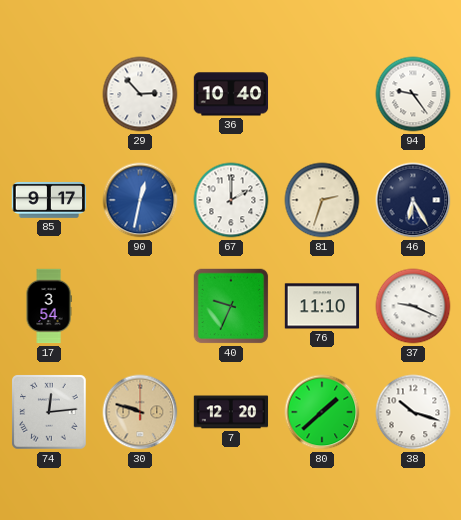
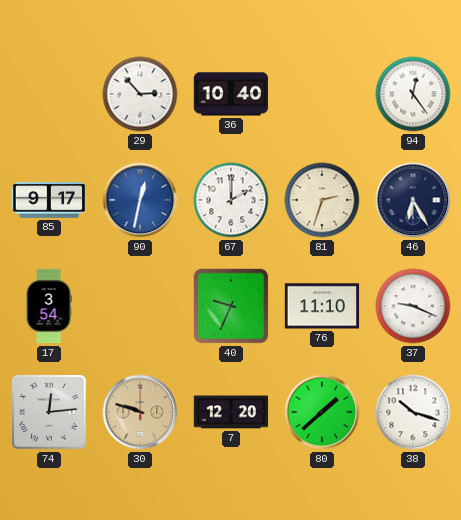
94: 9:24 -> 12:24
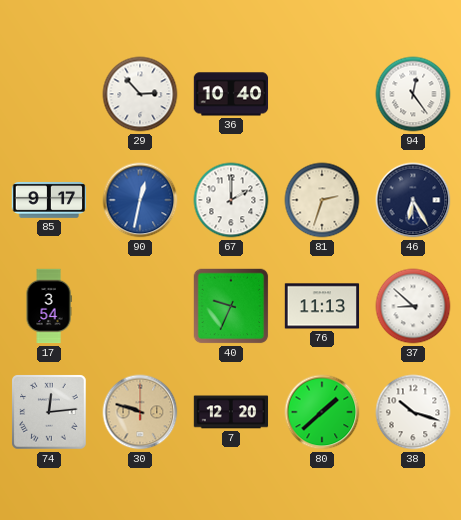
76: 11:10 -> 11:13
37: 9:19 -> 8:52
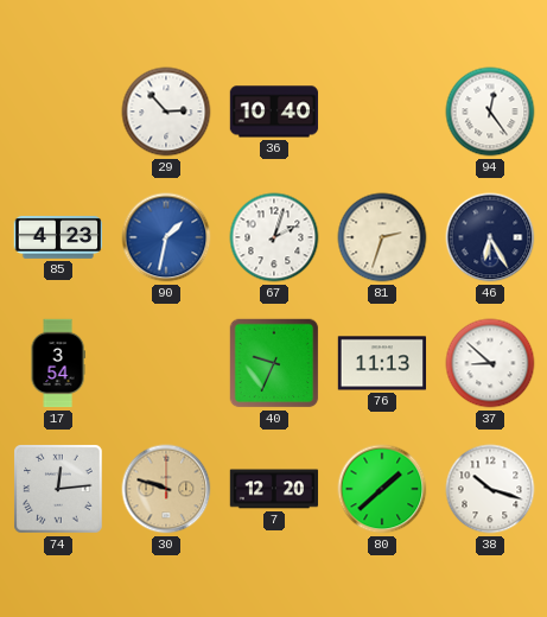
85: 9:17 -> 4:23
90: 12:32 -> 1:32
67: 2:00 -> 2:03
